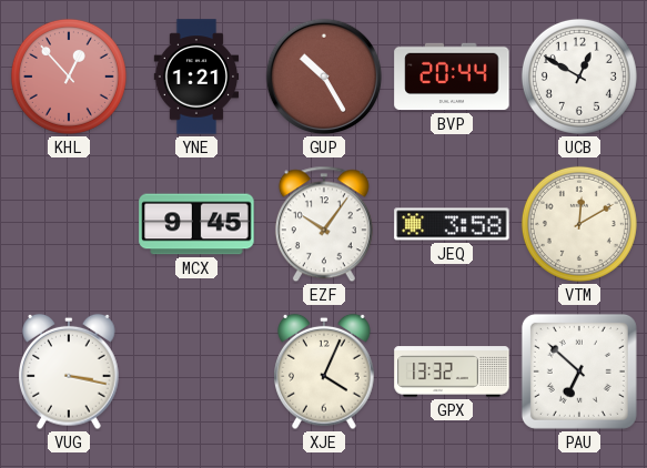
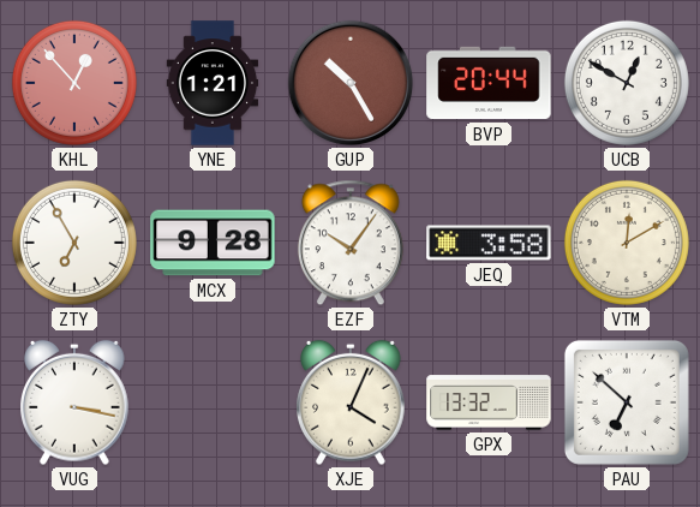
ZTY: none -> 6:55
MCX: 9:45 -> 9:28
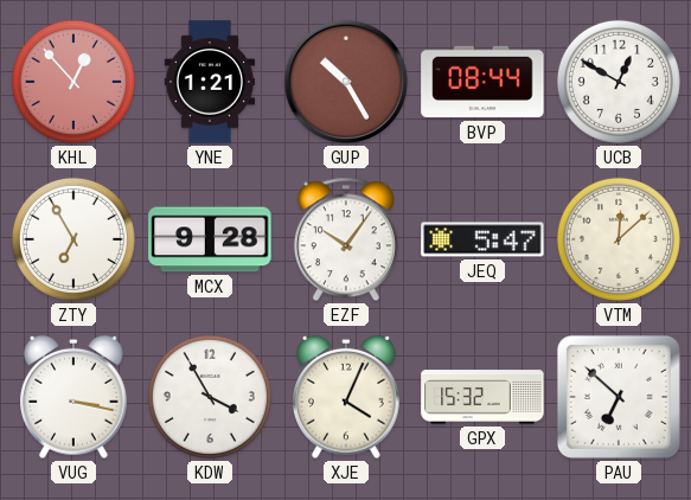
BVP: 20:44 -> 08:44
JEQ: 3:58 -> 5:47
VTM: 12:10 -> 12:08
KDW: none -> 3:55
GPX: 13:32 -> 15:32
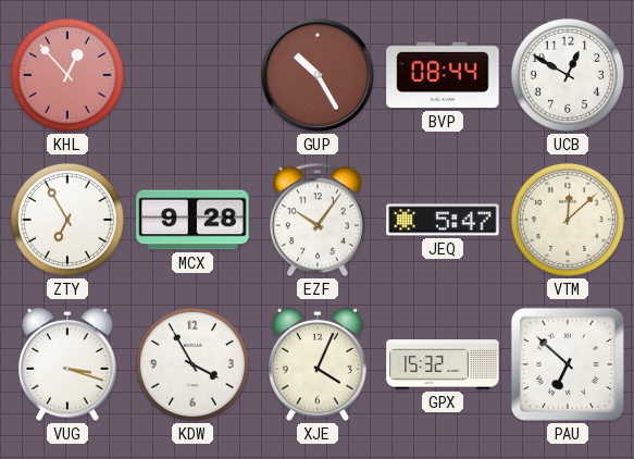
YNE: 1:21 -> none
VUG: 3:17 -> 3:18
